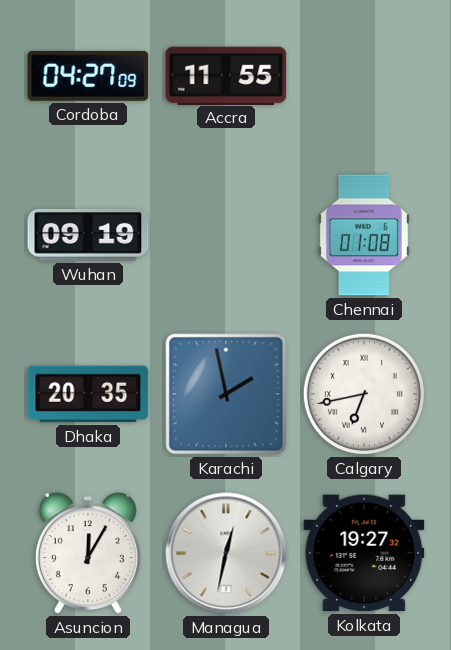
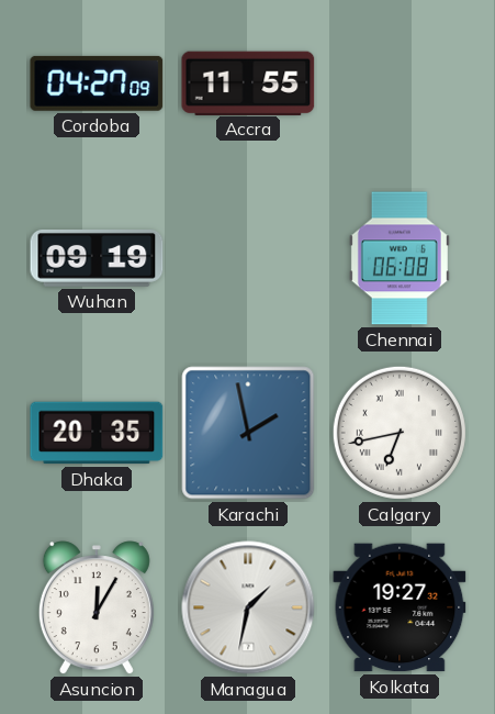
Chennai: 01:08 -> 06:08
Managua: 12:32 -> 1:32
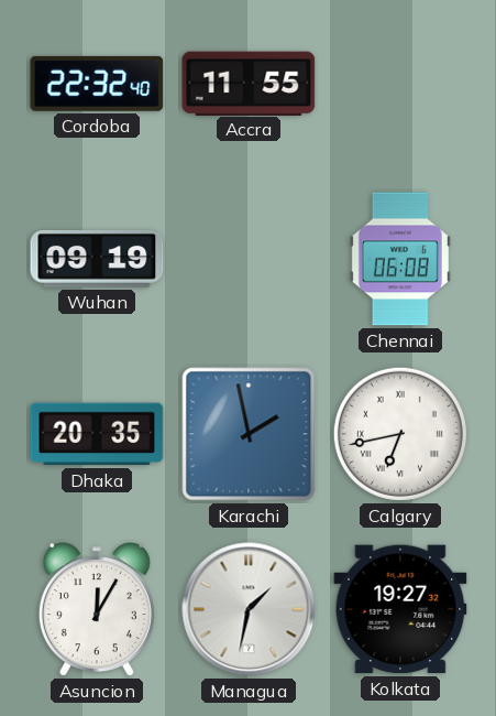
Cordoba: 04:27 -> 22:32
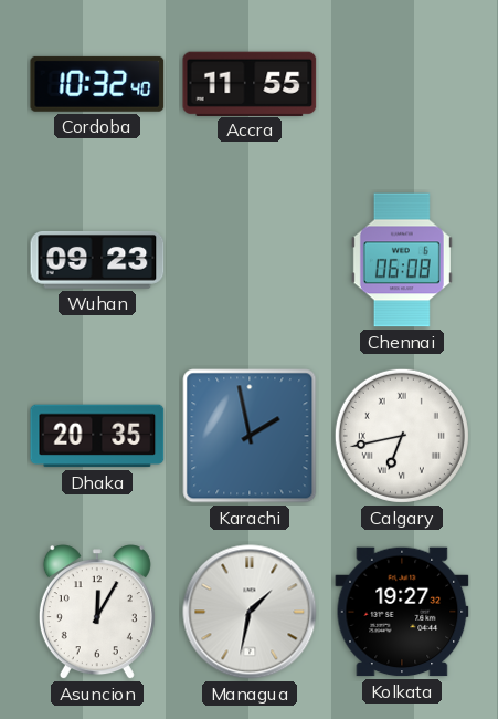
Cordoba: 22:32 -> 10:32
Wuhan: 09:19 -> 09:23
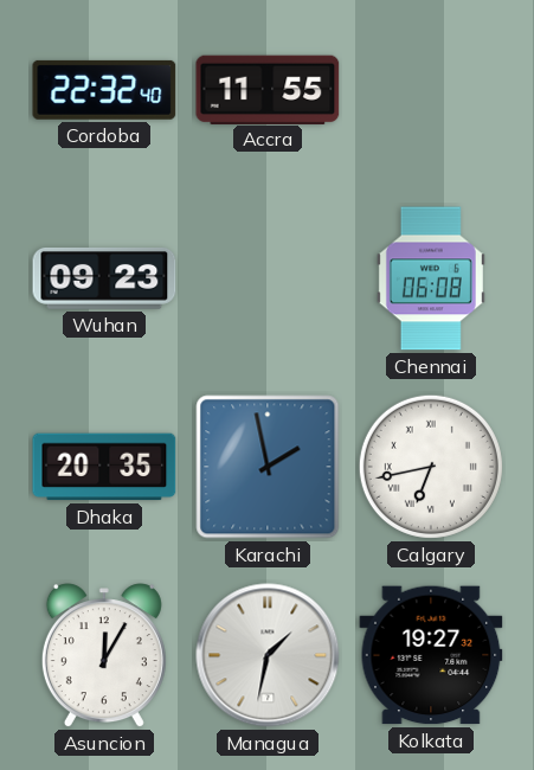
Cordoba: 10:32 -> 22:32
